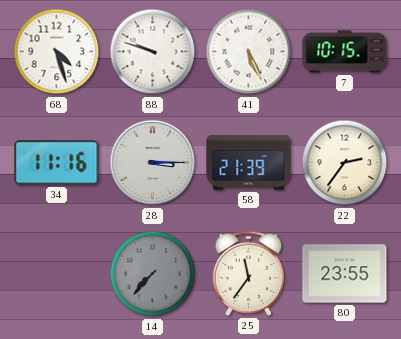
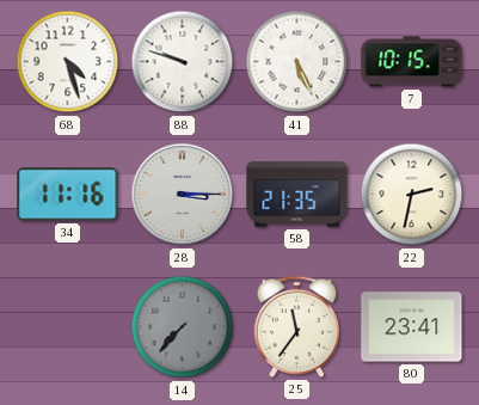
58: 21:39 -> 21:35
22: 2:36 -> 2:32
80: 23:55 -> 23:41
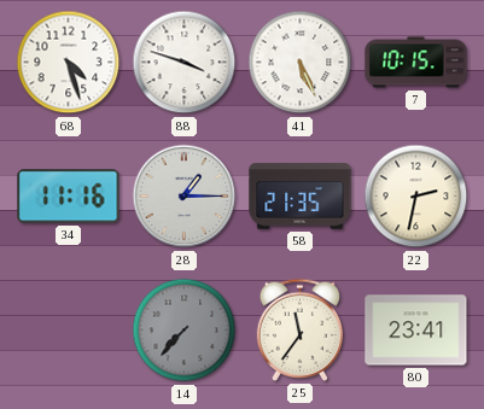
88: 9:48 -> 3:48
28: 3:15 -> 1:15
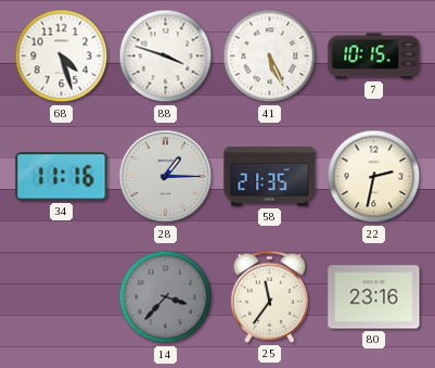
14: 7:37 -> 3:37
80: 23:41 -> 23:16
